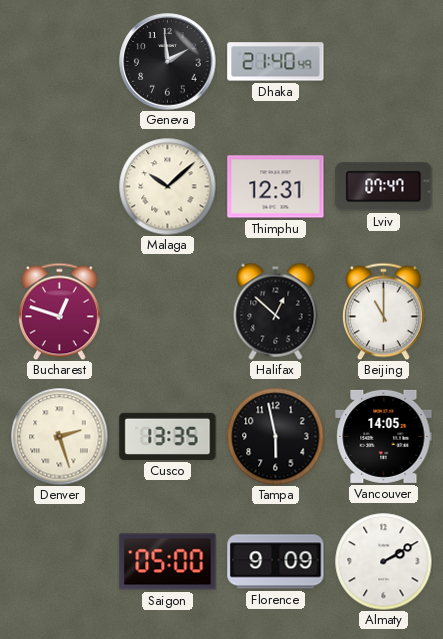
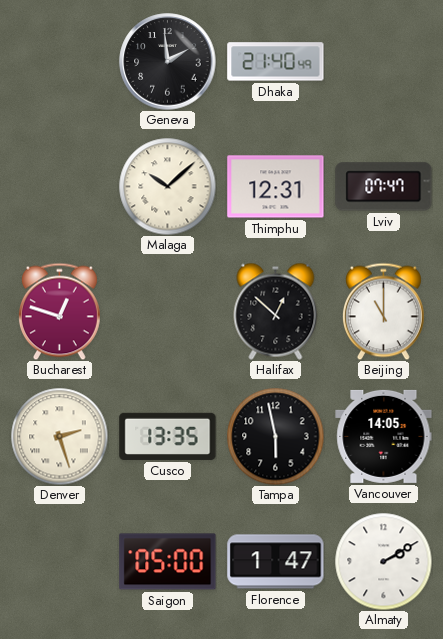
Florence: 9:09 -> 1:47
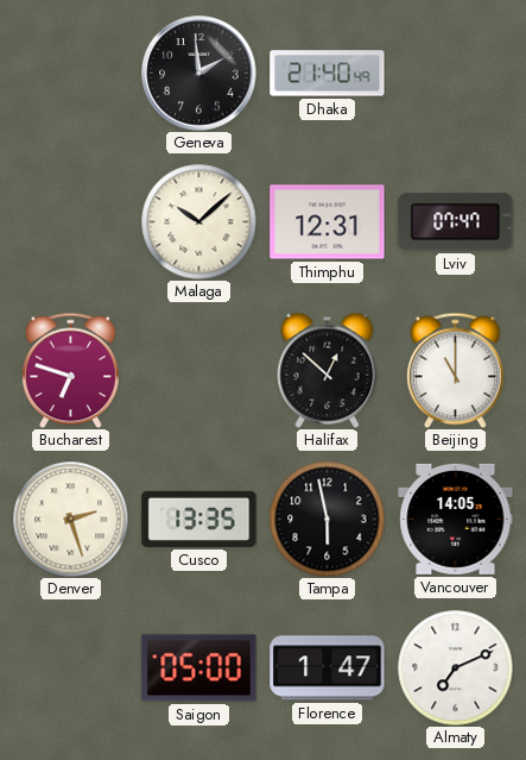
Bucharest: 12:48 -> 6:48
Almaty: 2:10 -> 7:11
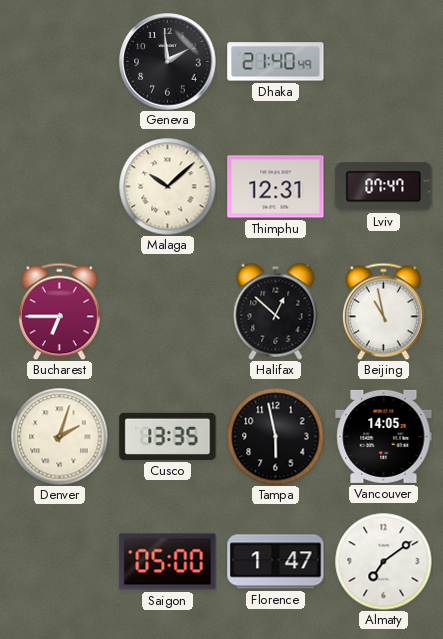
Bucharest: 6:48 -> 6:45
Beijing: 11:00 -> 10:58
Denver: 2:27 -> 2:03
Almaty: 7:11 -> 7:09
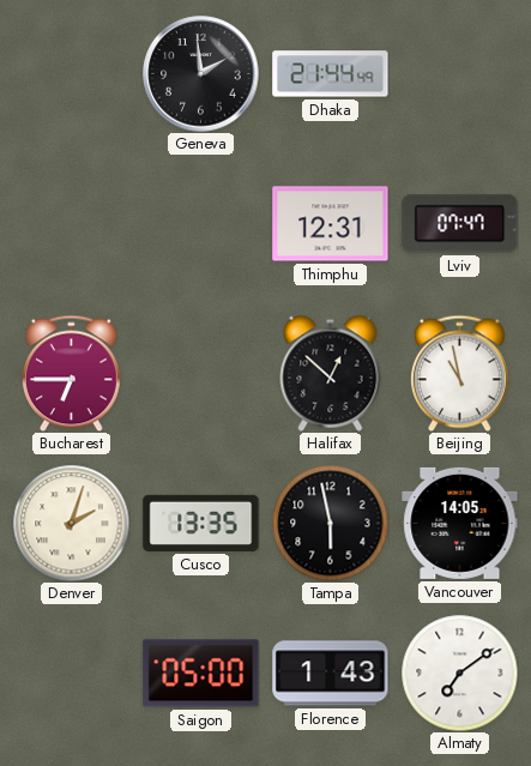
Dhaka: 21:40 -> 21:44
Malaga: 10:08 -> none
Florence: 1:47 -> 1:43
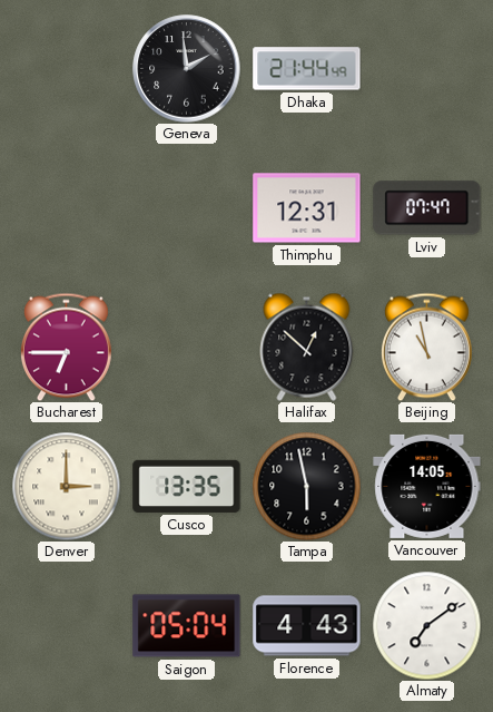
Denver: 2:03 -> 3:00
Saigon: 05:00 -> 05:04
Florence: 1:43 -> 4:43
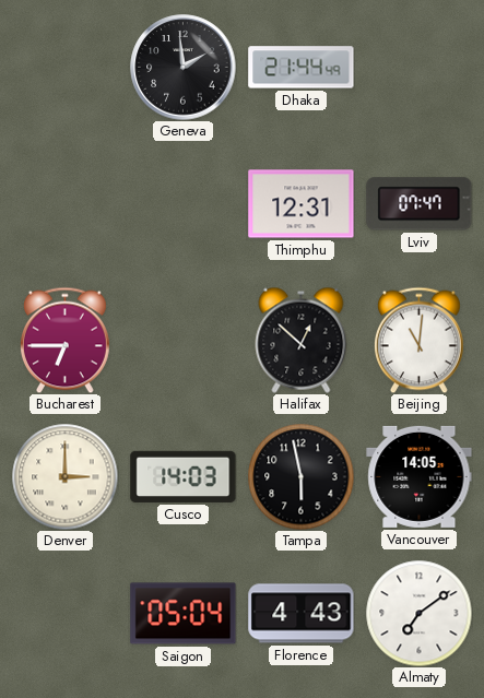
Beijing: 10:58 -> 11:01
Cusco: 13:35 -> 14:03
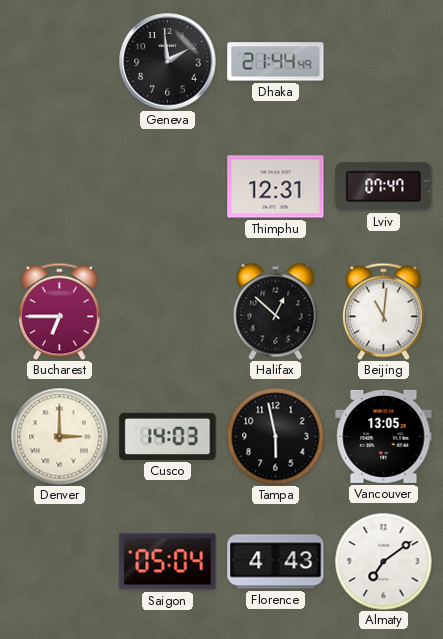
Vancouver: 14:05 -> 13:05
